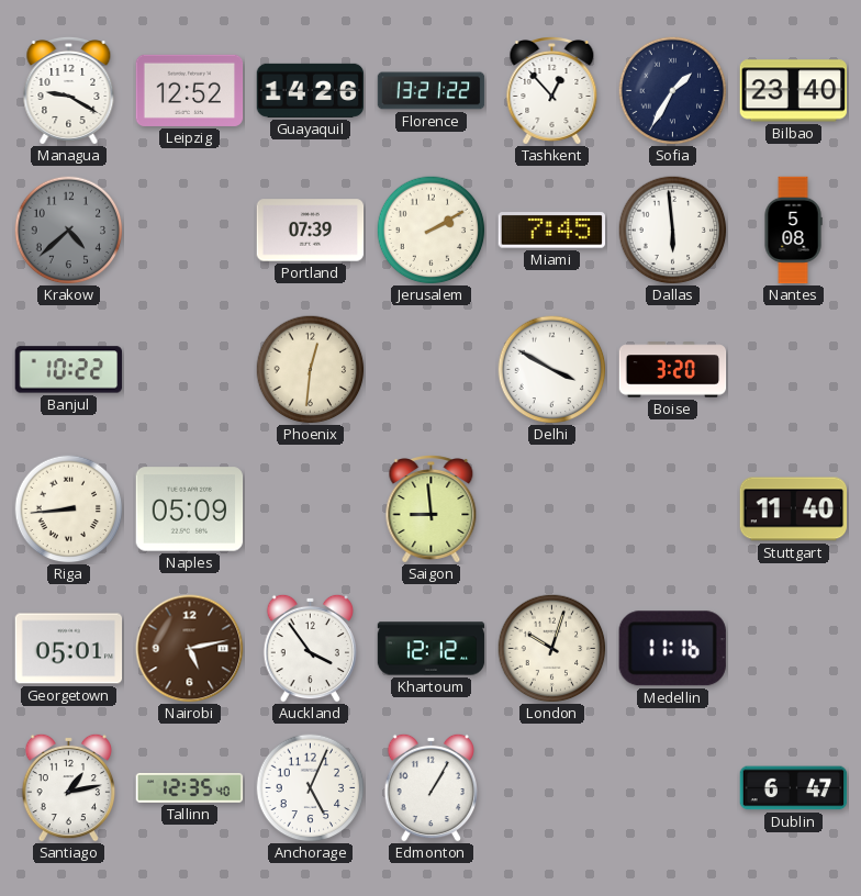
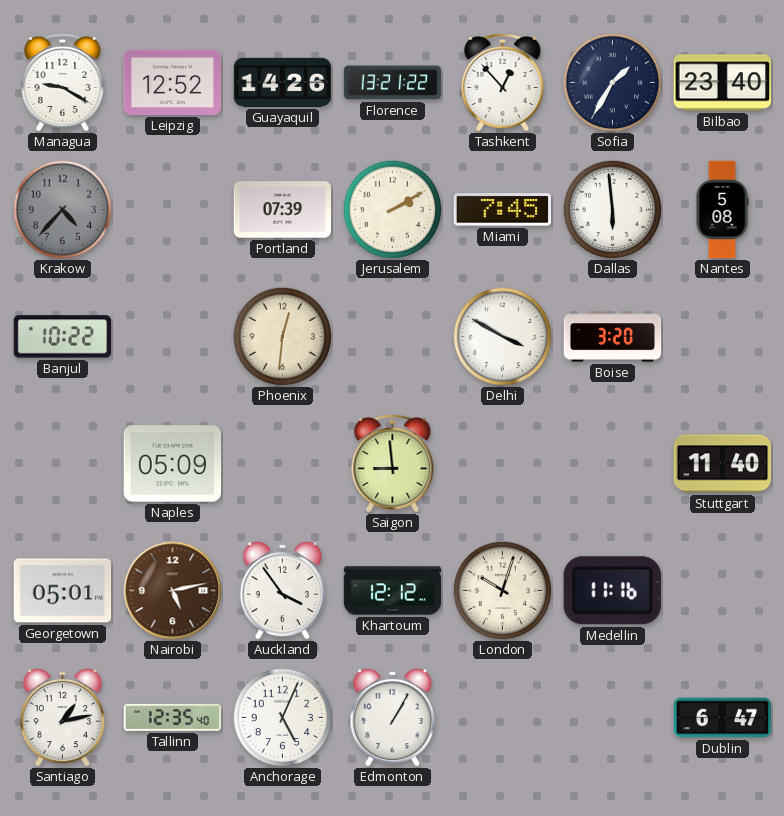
Krakow: 4:38 -> 4:37
Riga: 8:44 -> none
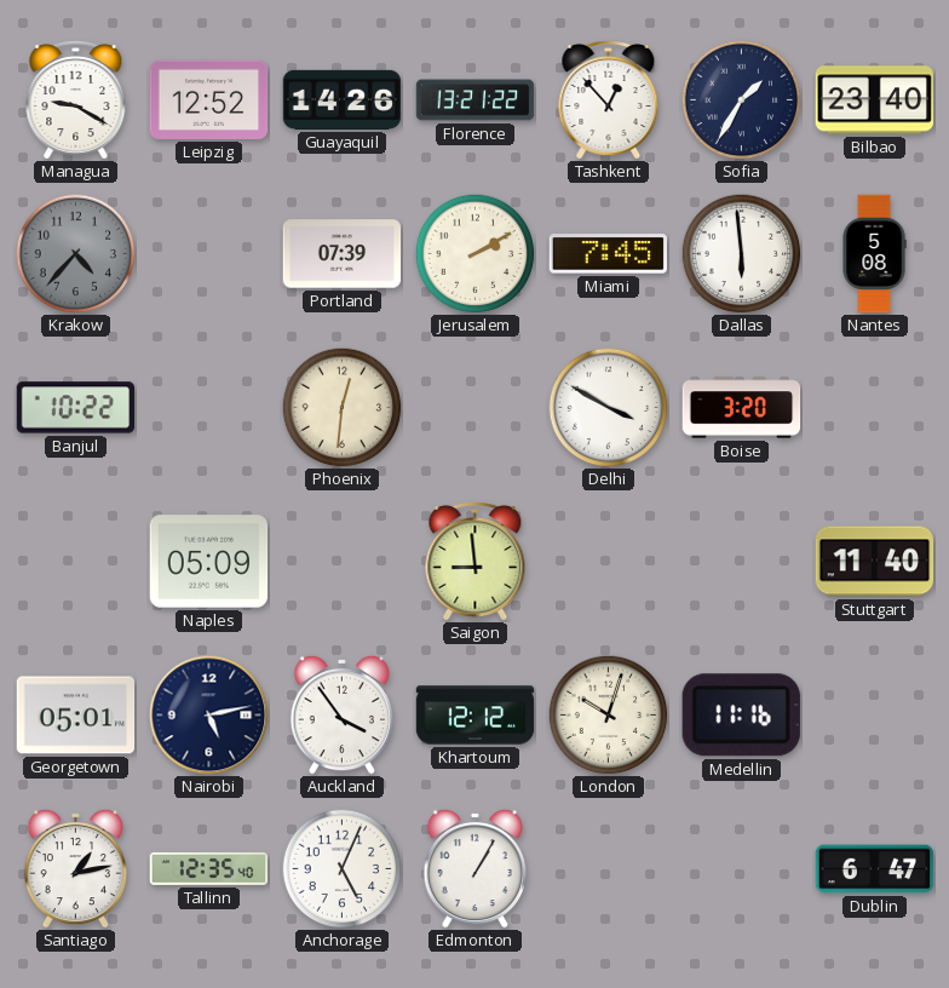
Nairobi dial: brown -> navy
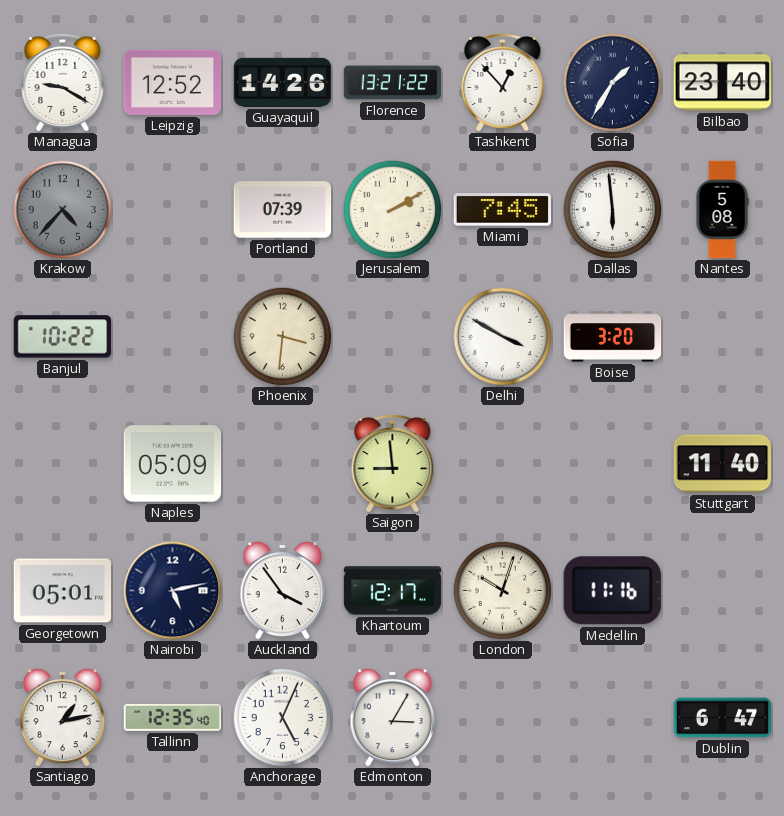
Phoenix: 12:31 -> 3:31
Khartoum: 12:12 -> 12:17
Edmonton: 1:05 -> 3:05
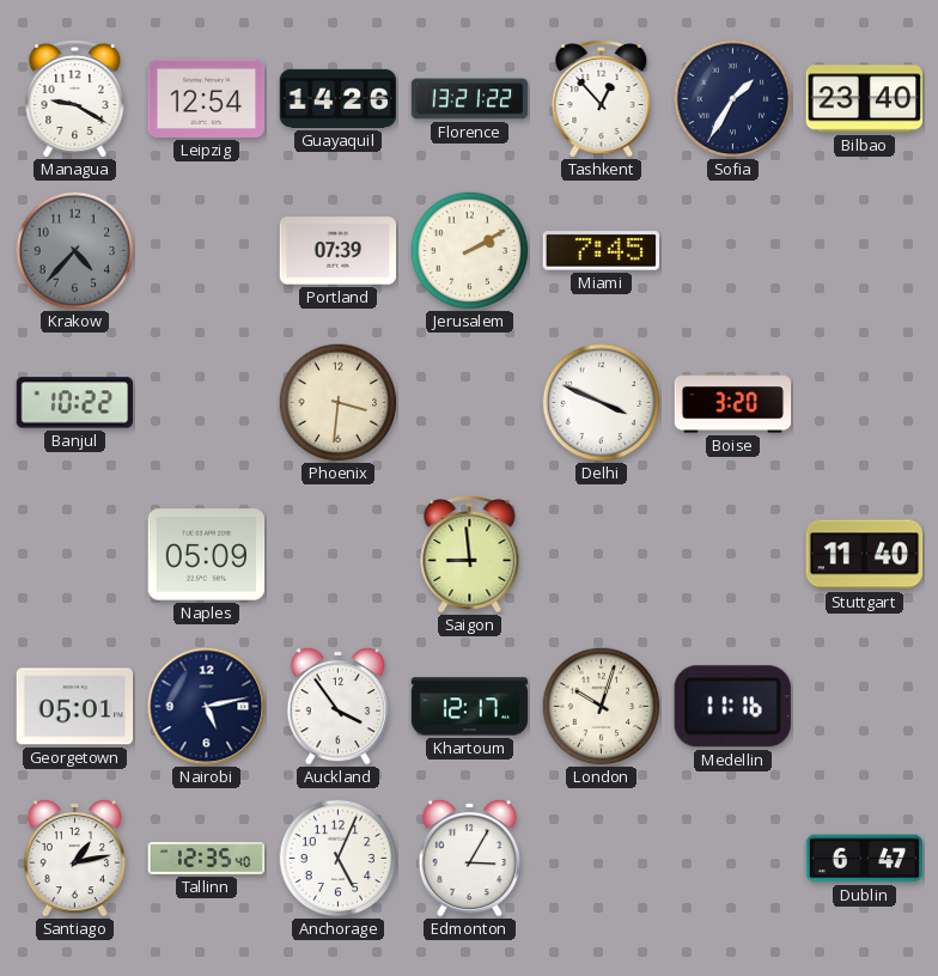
Leipzig: 12:52 -> 12:54
Dallas: 5:59 -> none
Nantes: 5:08 -> none
Delhi: 3:50 -> 3:49
